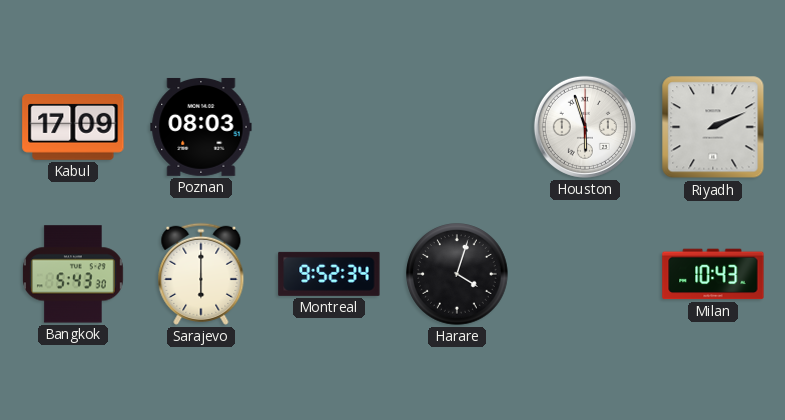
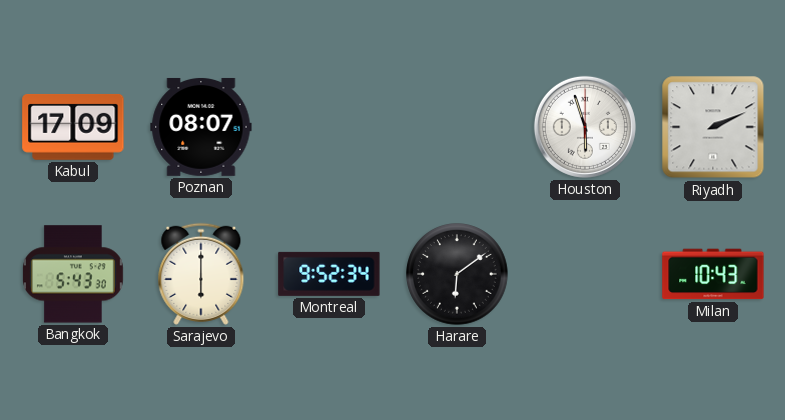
Poznan: 08:03 -> 08:07
Harare: 4:03 -> 6:09
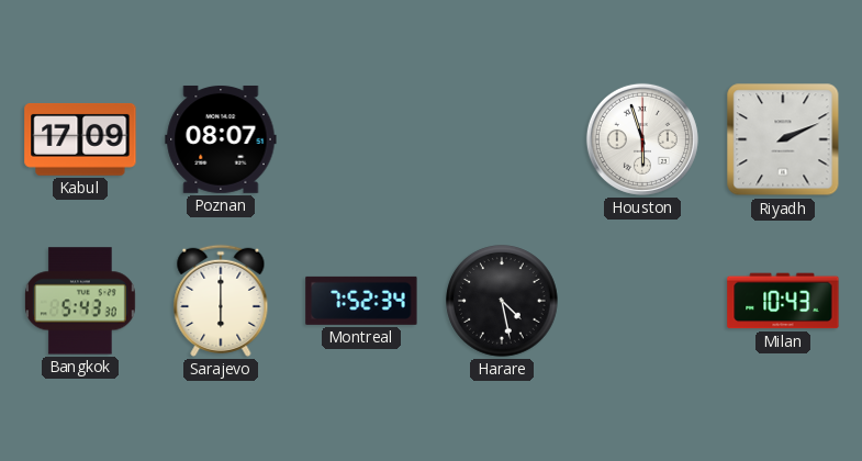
Montreal: 9:52 -> 7:52
Harare: 6:09 -> 4:28
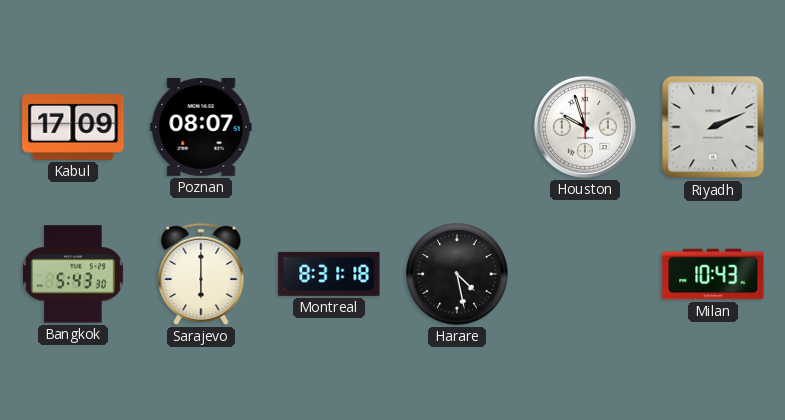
Houston: 5:57 -> 9:57
Montreal: 7:52 -> 8:31
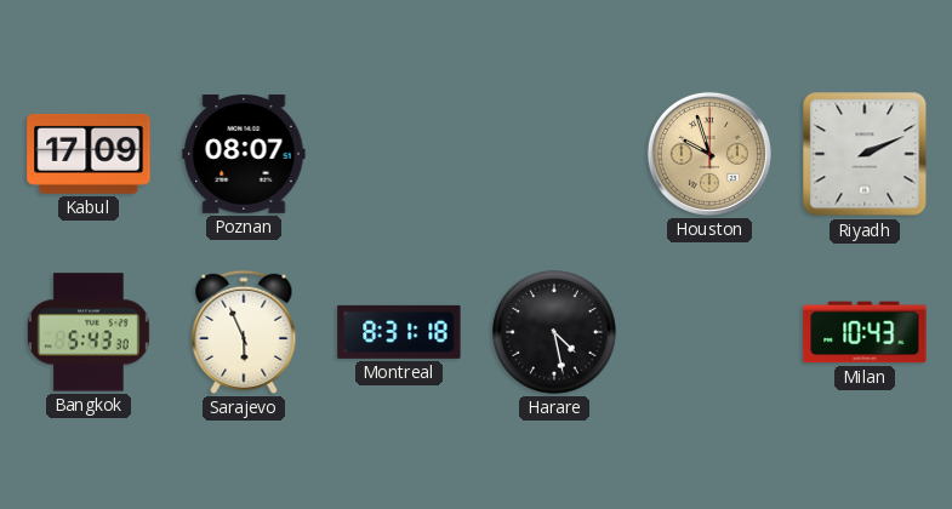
Houston dial: white -> champagne
Sarajevo: 6:00 -> 5:56
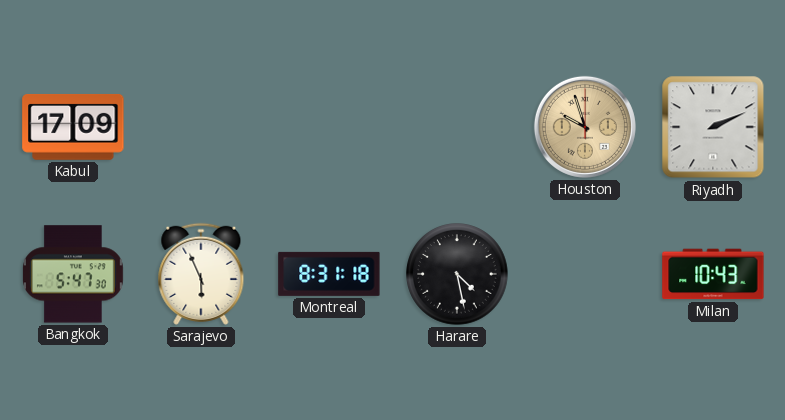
Poznan: 08:07 -> none
Bangkok: 5:43 -> 5:47
